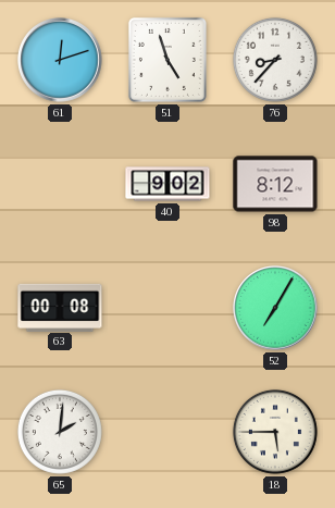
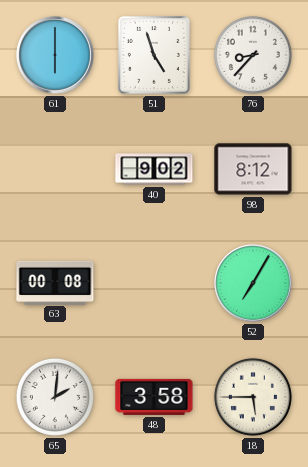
61: 12:12 -> 6:00
48: none -> 3:58
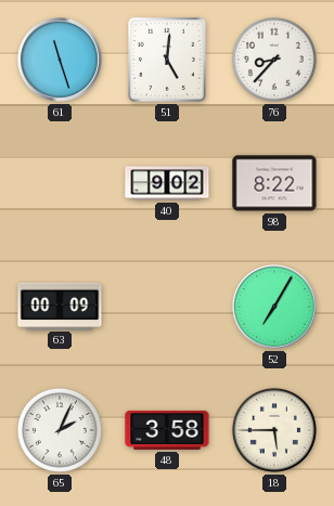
61: 6:00 -> 11:27
51: 4:57 -> 5:01
98: 8:12 -> 8:22
63: 00:08 -> 00:09
65: 2:01 -> 2:04
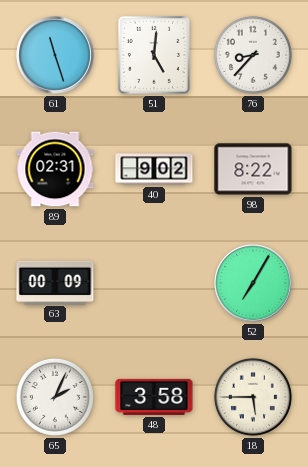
89: none -> 02:31
